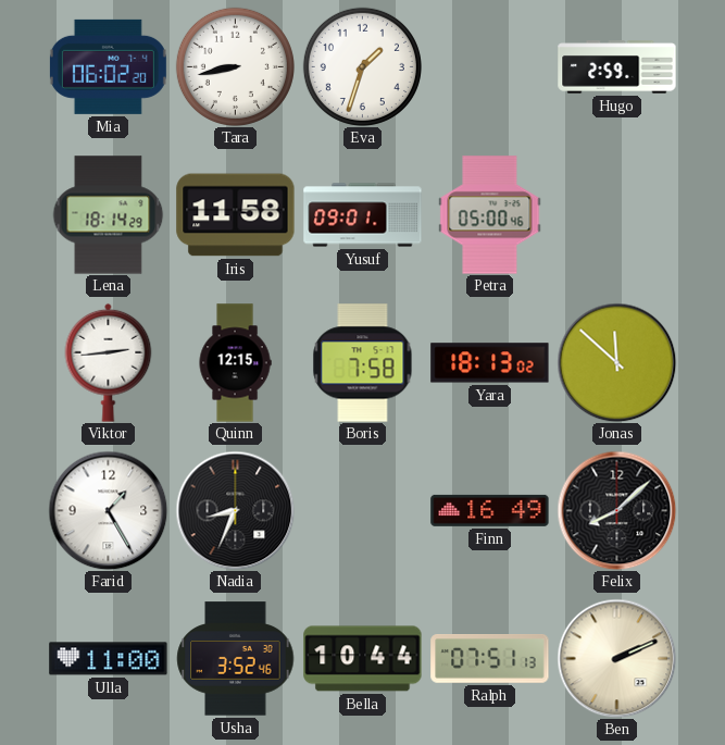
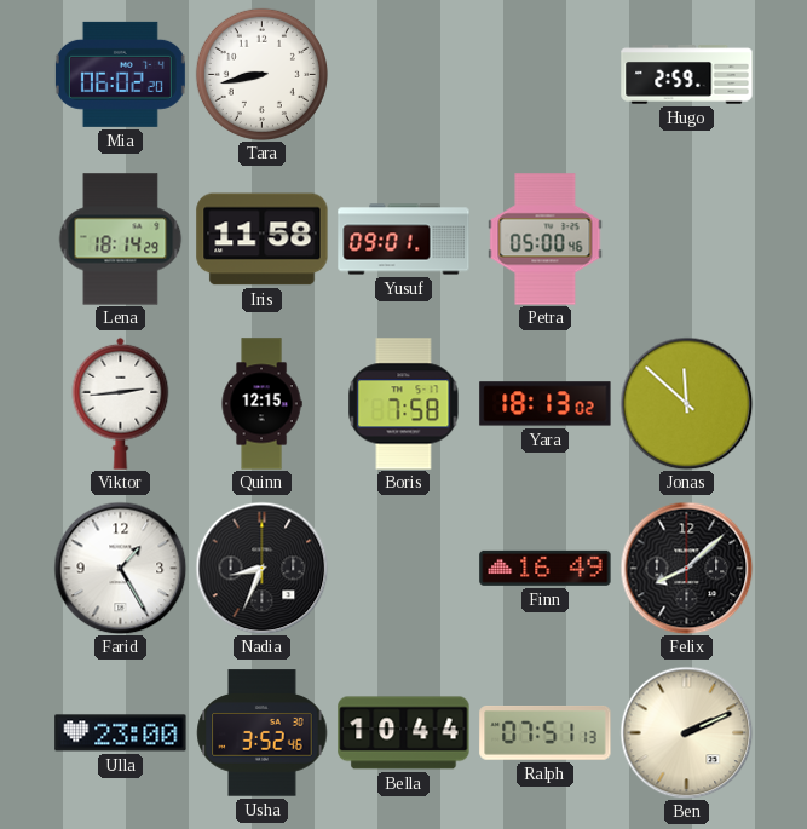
Eva: 1:33 -> none
Ulla: 11:00 -> 23:00
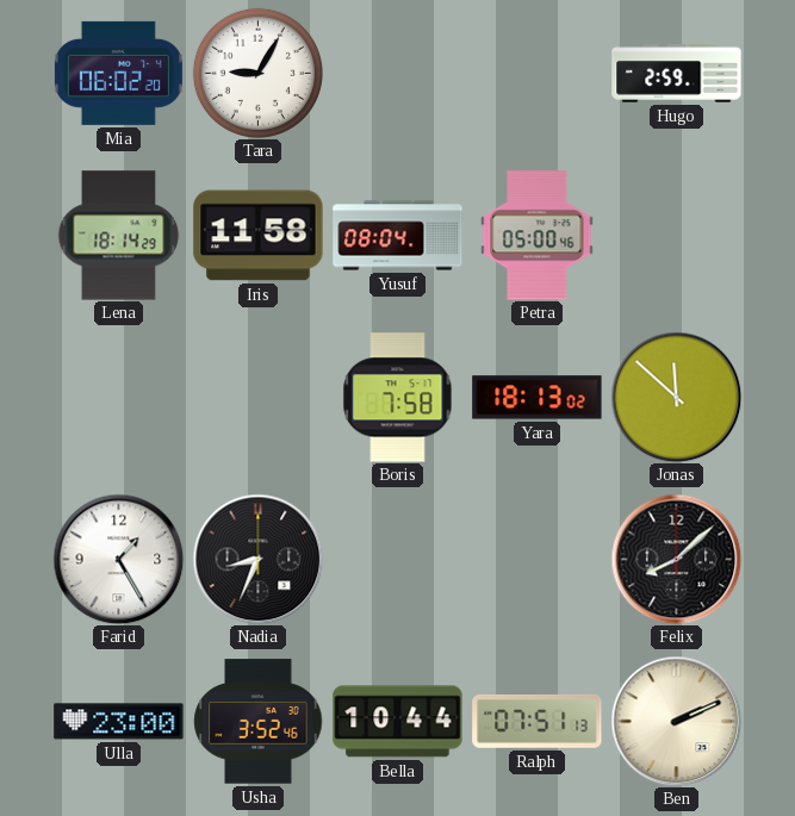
Tara: 8:43 -> 9:05
Yusuf: 09:01 -> 08:04
Viktor: 2:44 -> none
Quinn: 12:15 -> none
Finn: 16:49 -> none
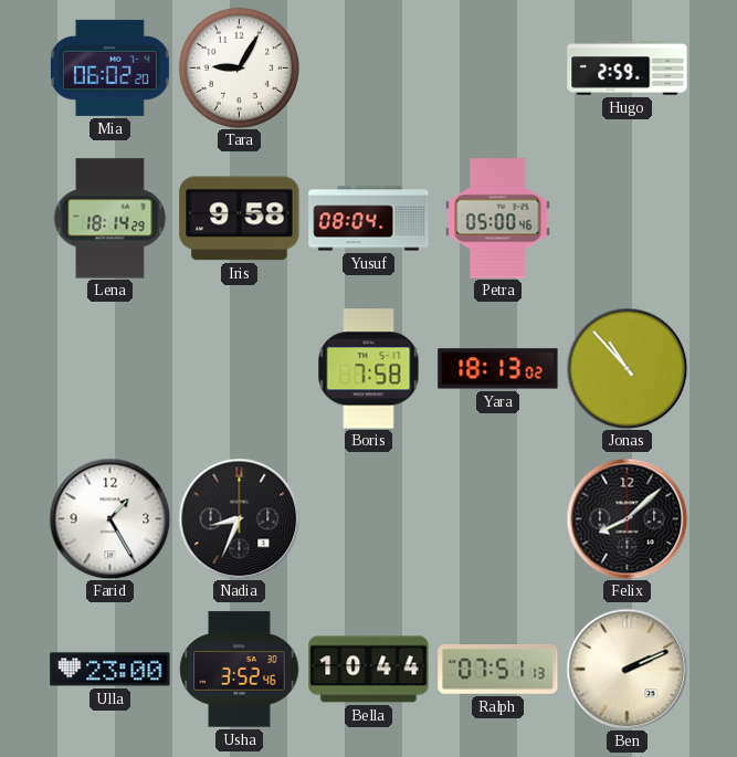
Iris: 11:58 -> 9:58
Jonas: 11:52 -> 10:53
